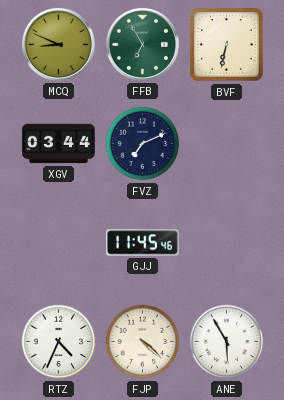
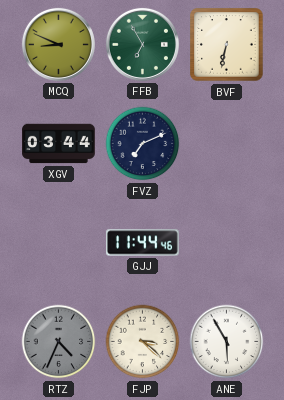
GJJ: 11:45 -> 11:44
RTZ dial: white -> grey
FJP: 4:22 -> 3:22
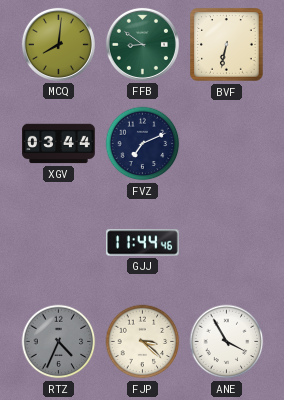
MCQ: 8:49 -> 8:01
FFB: 6:55 -> 8:51
ANE: 5:55 -> 3:55
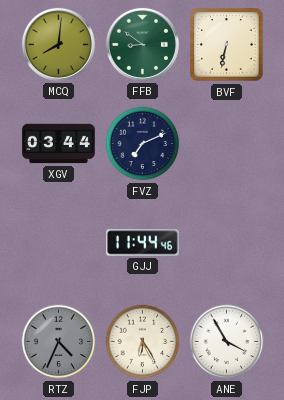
FJP: 3:22 -> 6:25
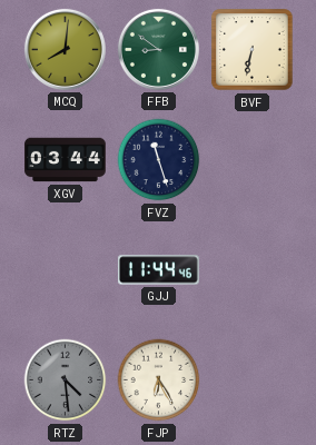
FVZ: 7:11 -> 11:27
RTZ: 4:34 -> 4:29
ANE: 3:55 -> none
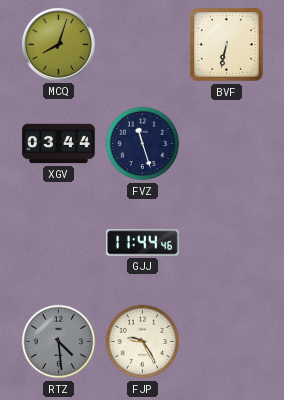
MCQ: 8:01 -> 8:03
FFB: 8:51 -> none
FJP: 6:25 -> 9:25
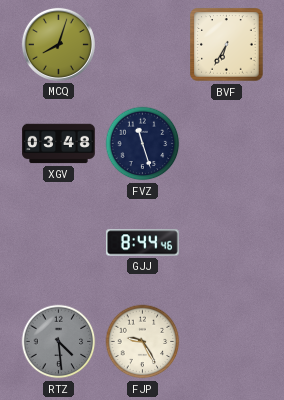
BVF: 6:32 -> 6:35
XGV: 03:44 -> 03:48
GJJ: 11:44 -> 8:44
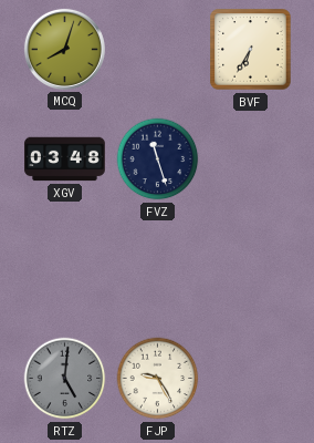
GJJ: 8:44 -> none
RTZ: 4:29 -> 5:01
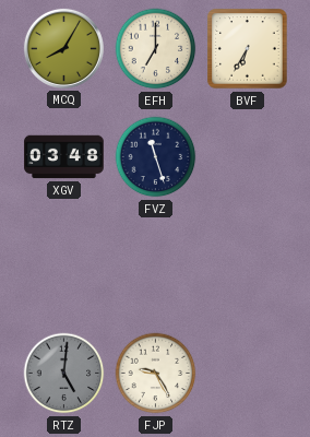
MCQ: 8:03 -> 8:05
EFH: none -> 7:00
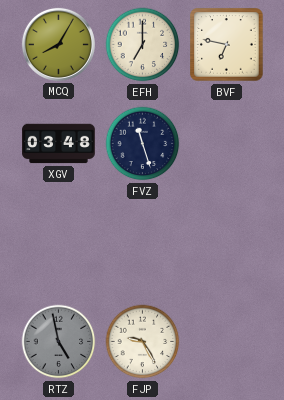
BVF: 6:35 -> 6:47
RTZ: 5:01 -> 4:58
